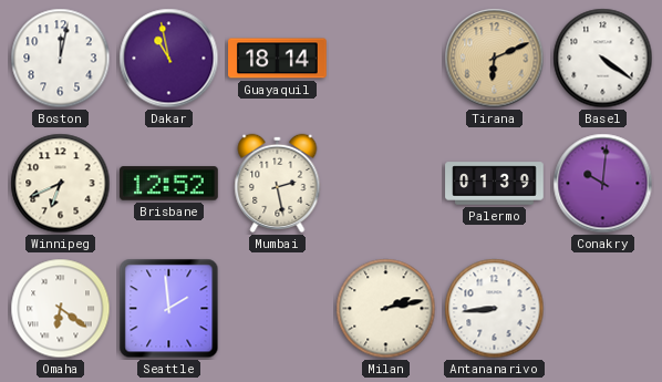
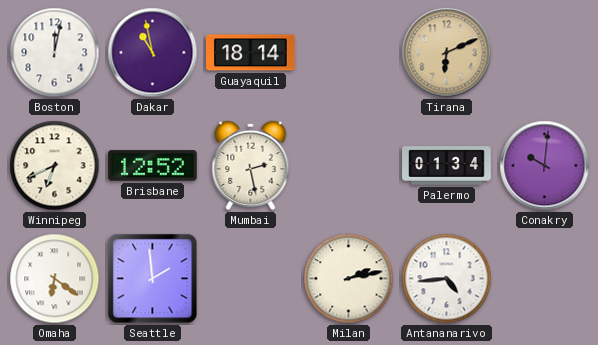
Basel: 4:21 -> none
Palermo: 01:39 -> 01:34
Antananarivo: 8:44 -> 4:44
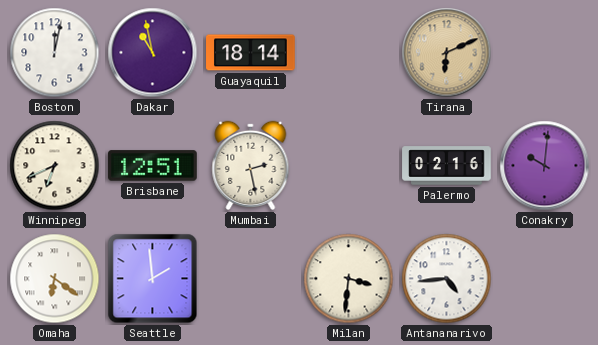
Brisbane: 12:52 -> 12:51
Palermo: 01:34 -> 02:16
Milan: 2:13 -> 3:31
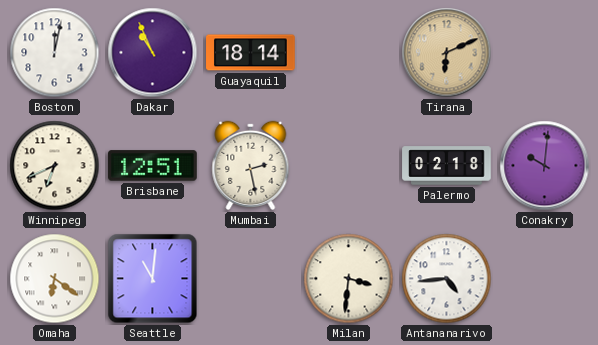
Dakar: 10:58 -> 10:56
Palermo: 02:16 -> 02:18
Seattle: 1:59 -> 11:01
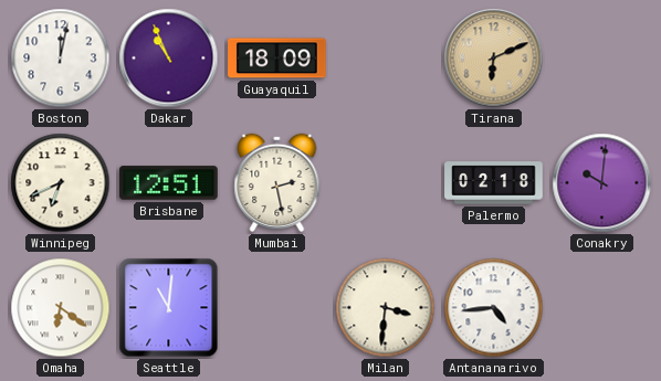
Guayaquil: 18:14 -> 18:09
